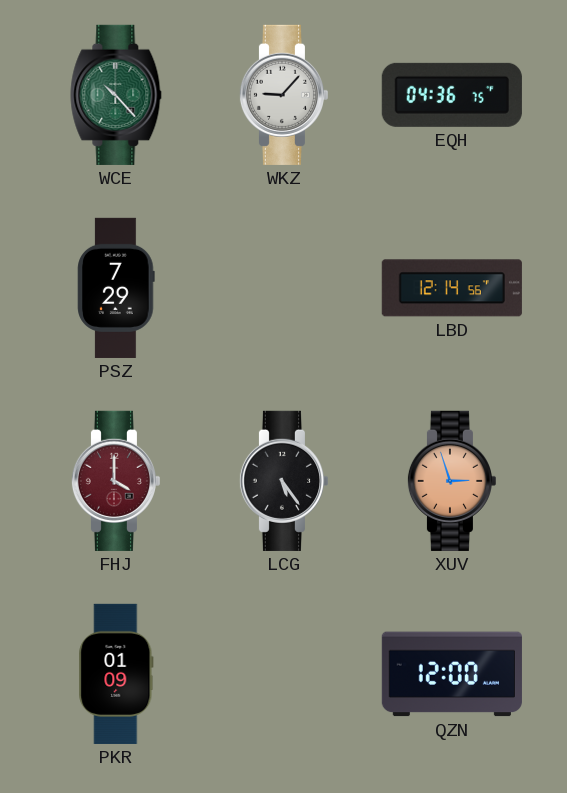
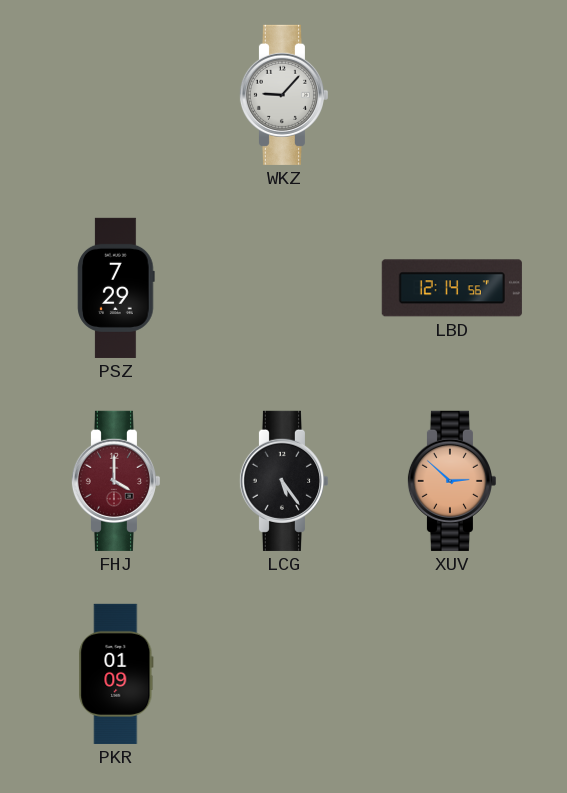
WCE: 10:23 -> none
EQH: 04:36 -> none
XUV: 2:57 -> 2:52
QZN: 12:00 -> none
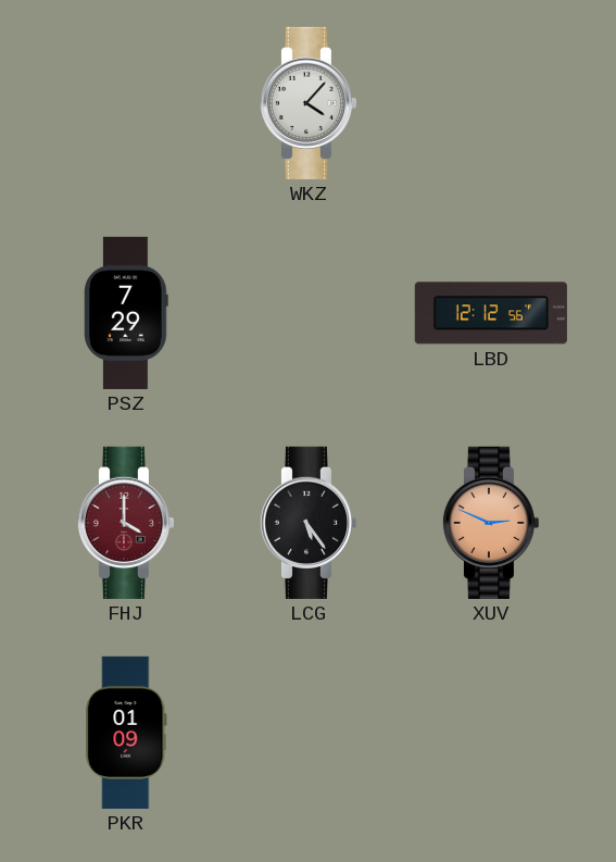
WKZ: 9:07 -> 4:07
LBD: 12:14 -> 12:12
XUV: 2:52 -> 2:49
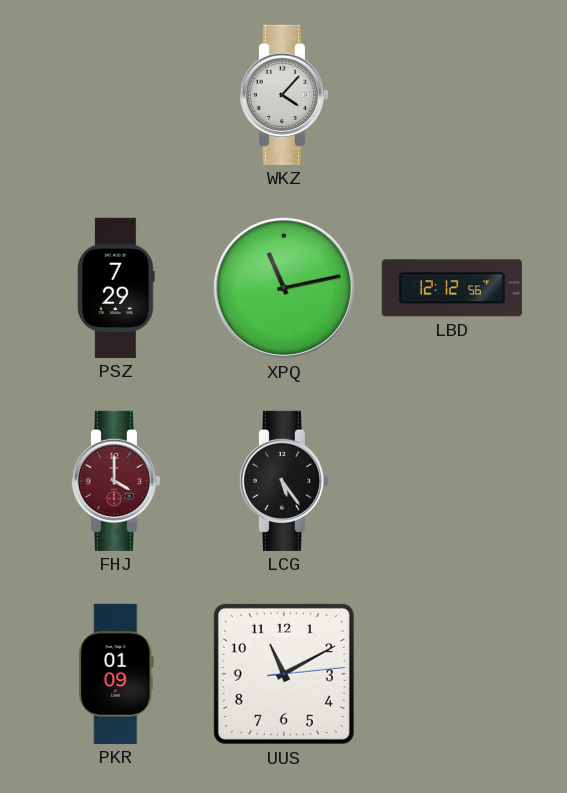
XPQ: none -> 11:13
XUV: 2:49 -> none
UUS: none -> 11:10
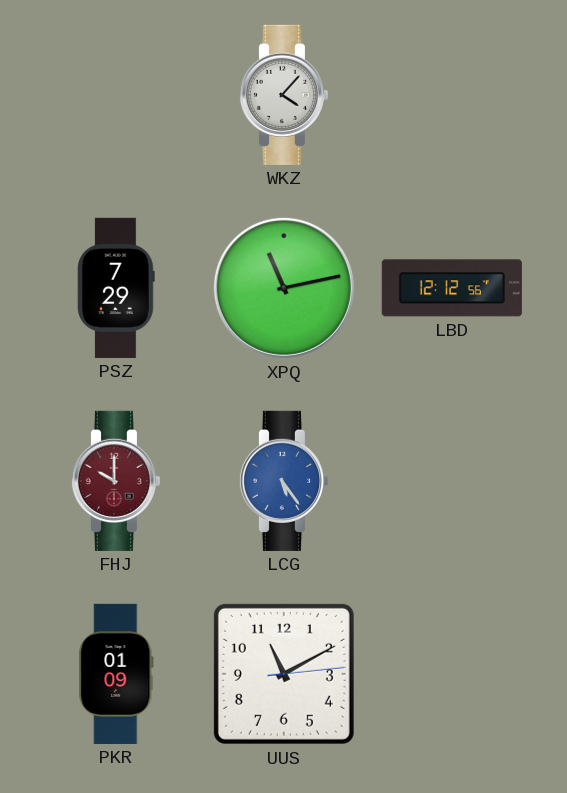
FHJ: 4:00 -> 10:00
LCG dial: black -> blue
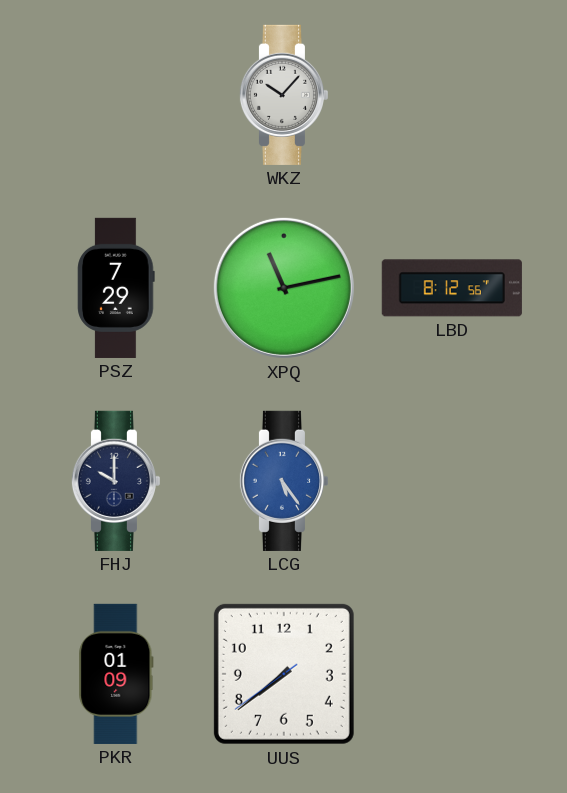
WKZ: 4:07 -> 10:07
LBD: 12:12 -> 8:12
FHJ dial: burgundy -> navy
UUS: 11:10 -> 7:38
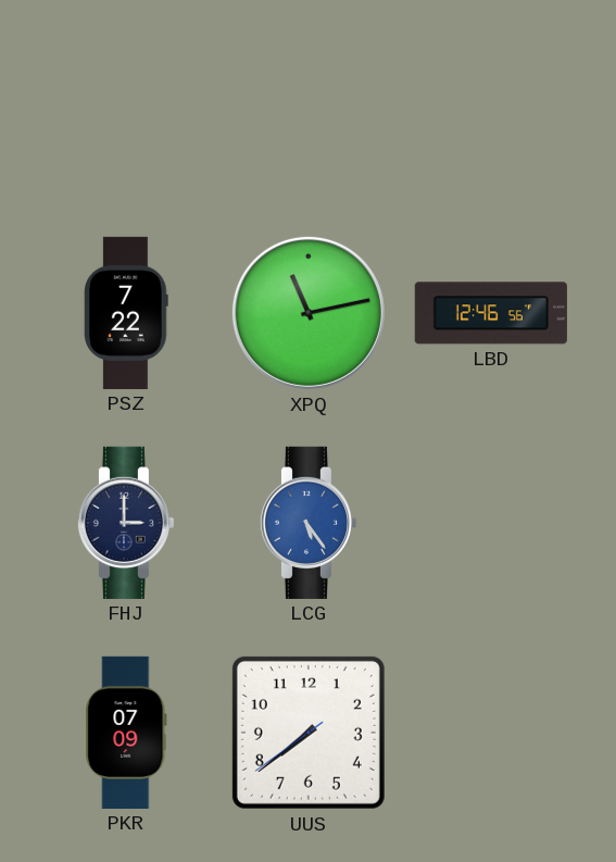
WKZ: 10:07 -> none
PSZ: 7:29 -> 7:22
LBD: 8:12 -> 12:46
FHJ: 10:00 -> 3:00
PKR: 01:09 -> 07:09
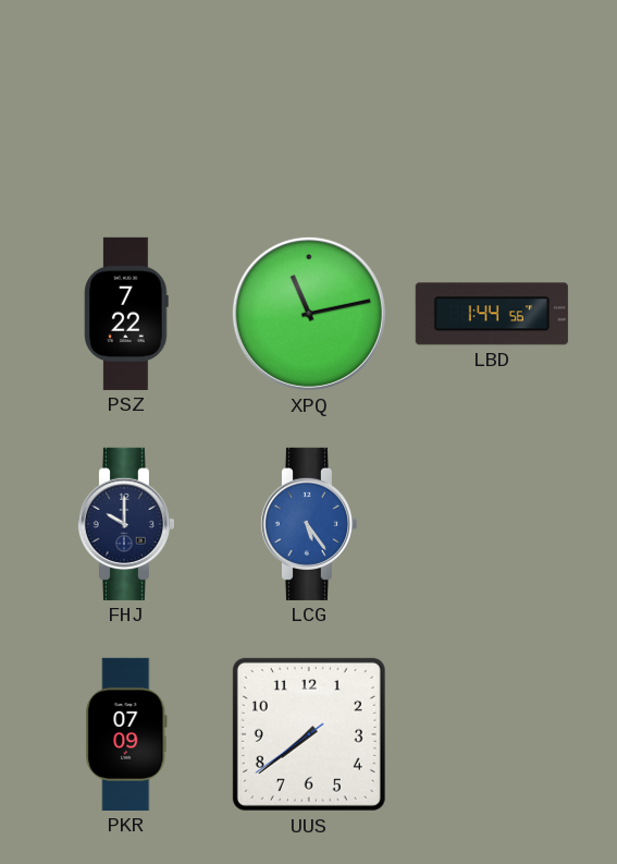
LBD: 12:46 -> 1:44
FHJ: 3:00 -> 10:00
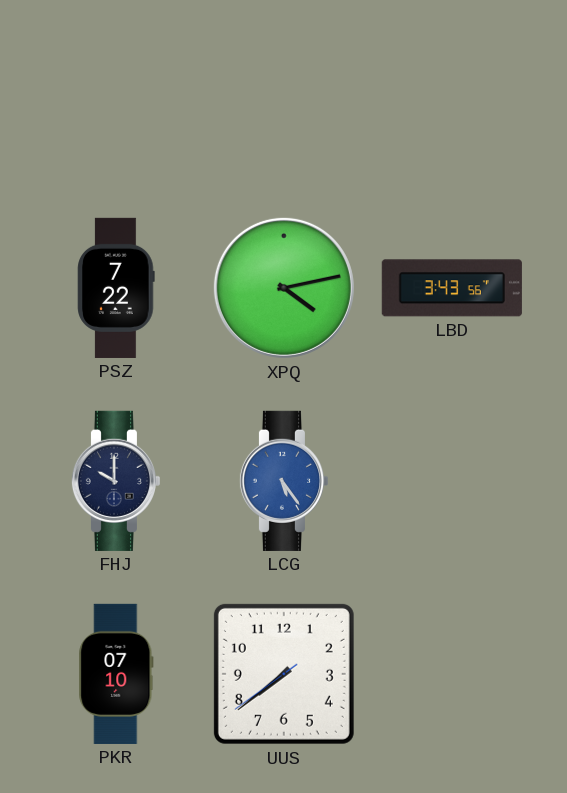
XPQ: 11:13 -> 4:13
LBD: 1:44 -> 3:43
PKR: 07:09 -> 07:10
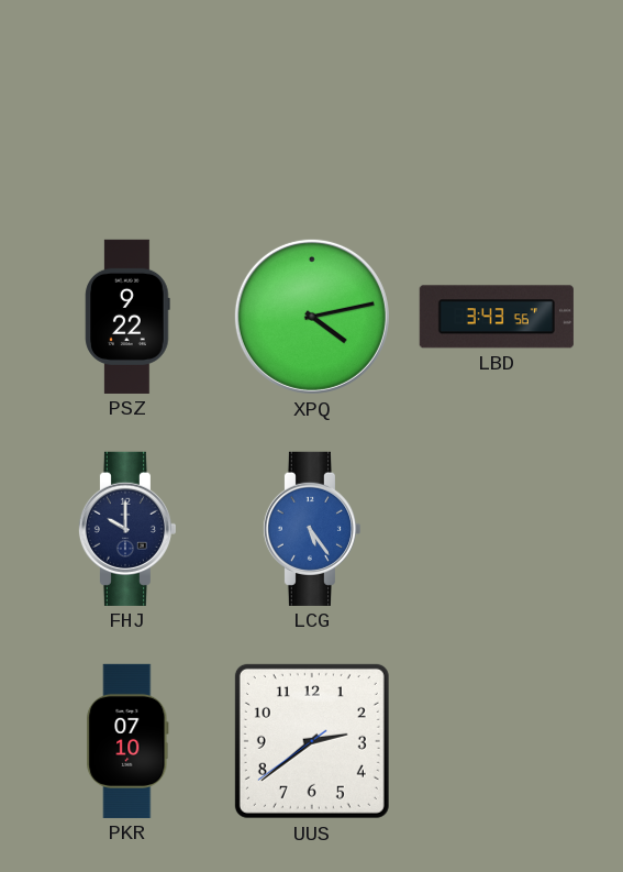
PSZ: 7:22 -> 9:22
UUS: 7:38 -> 2:38
